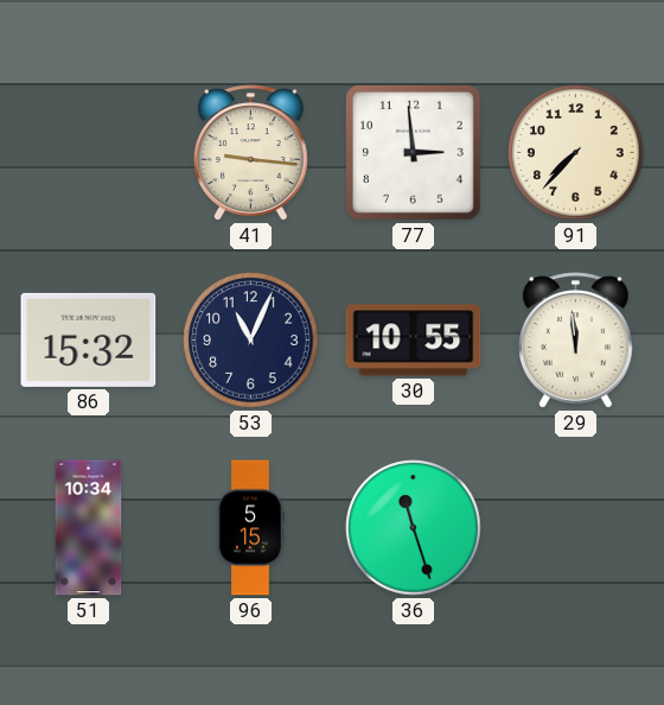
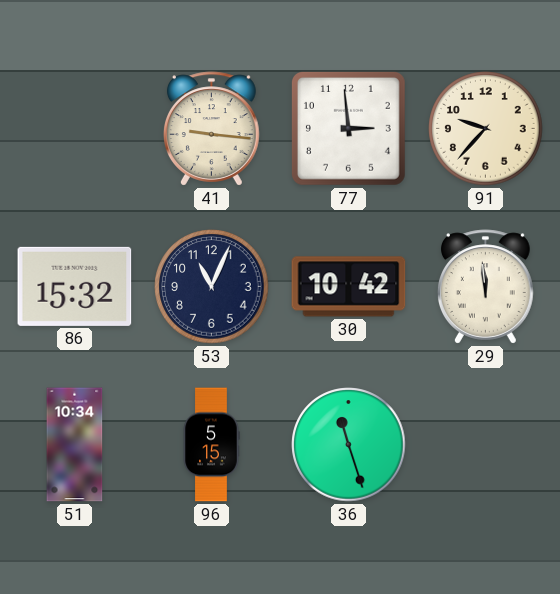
91: 7:37 -> 9:37
30: 10:55 -> 10:42
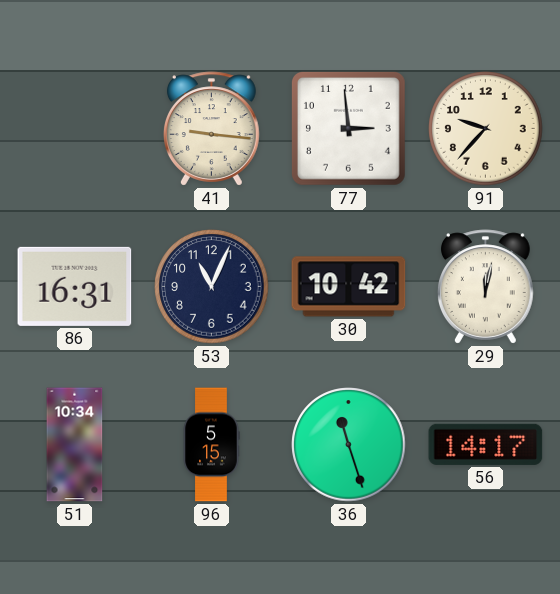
86: 15:32 -> 16:31
29: 11:59 -> 12:02
56: none -> 14:17
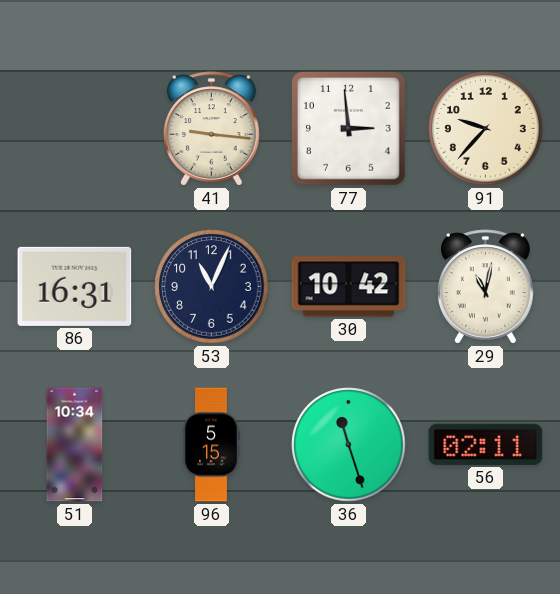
29: 12:02 -> 11:02
56: 14:17 -> 02:11
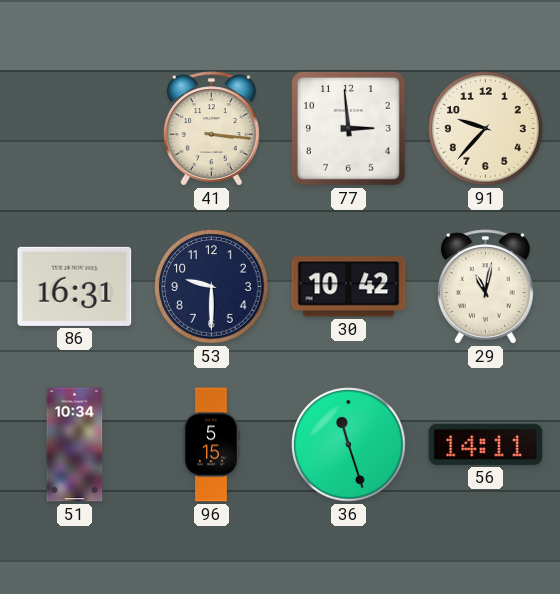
41: 9:16 -> 3:16
53: 11:04 -> 9:30
56: 02:11 -> 14:11
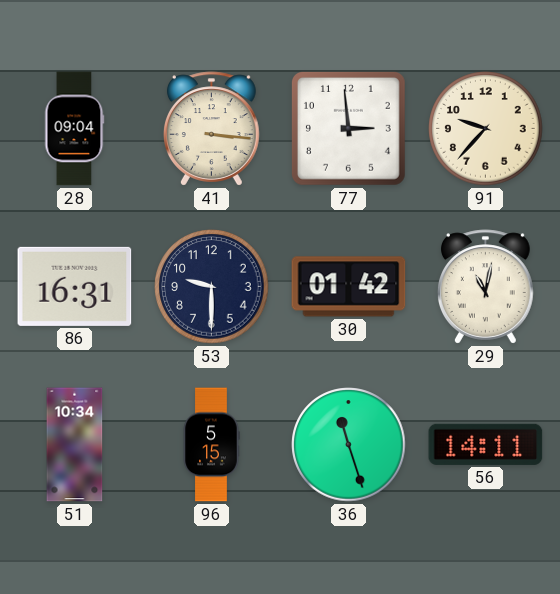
28: none -> 09:04
30: 10:42 -> 01:42
